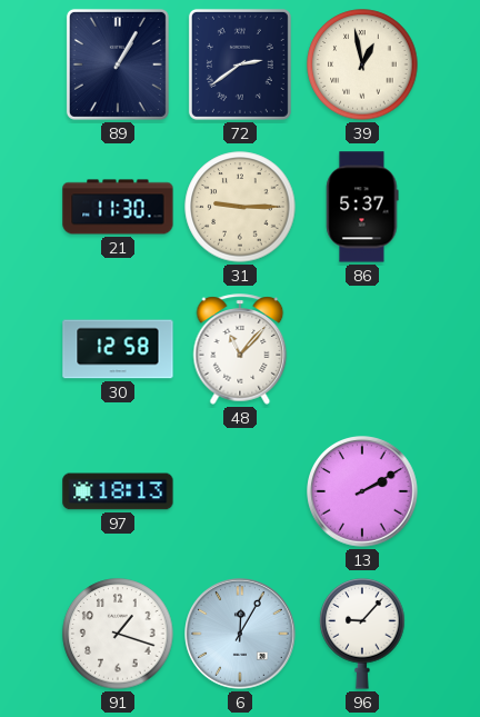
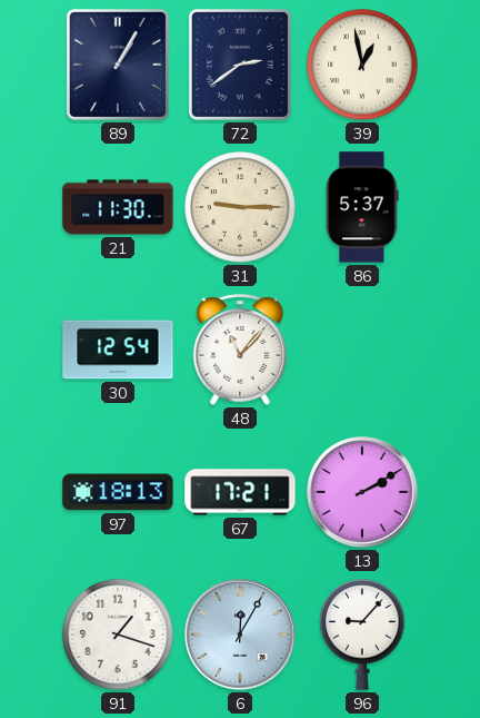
30: 12:58 -> 12:54
67: none -> 17:21
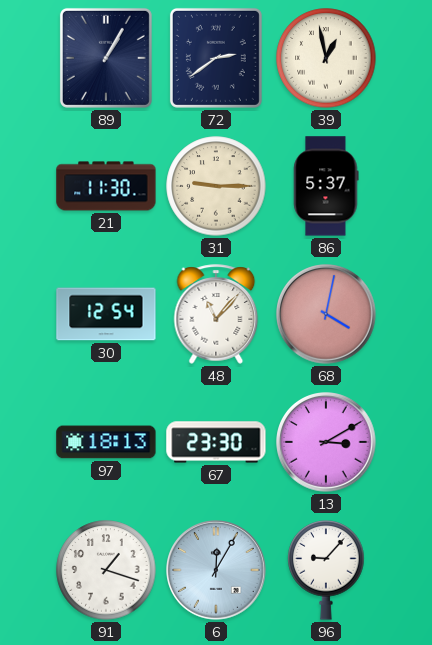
68: none -> 4:02
67: 17:21 -> 23:30
13: 2:10 -> 3:10
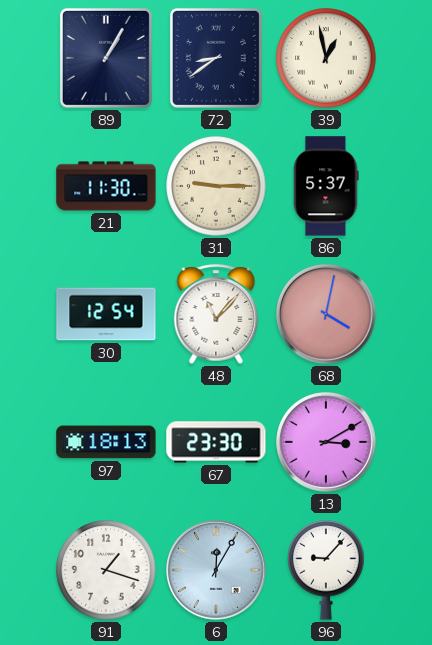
72: 2:39 -> 8:39
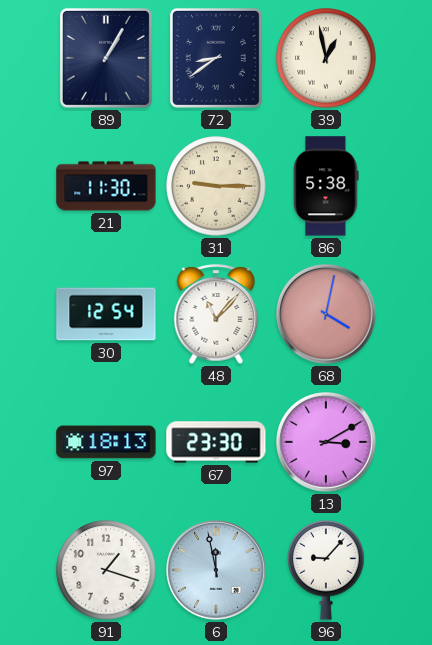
86: 5:37 -> 5:38
6: 12:05 -> 11:58
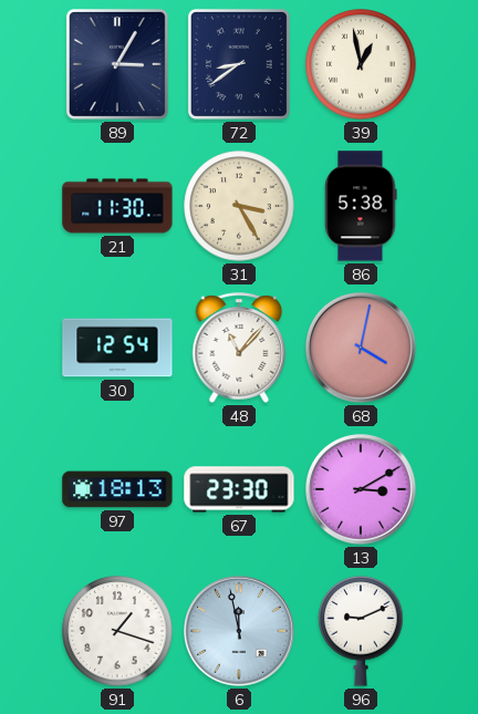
89: 1:05 -> 3:05
31: 9:15 -> 3:25
96: 9:07 -> 9:11
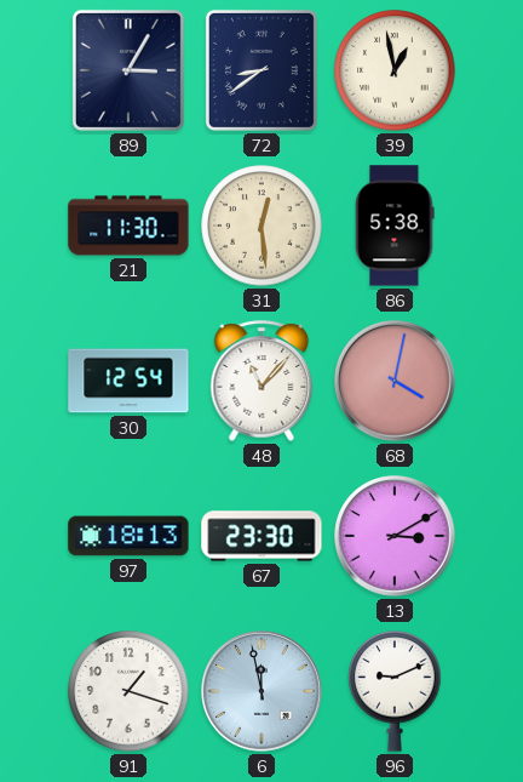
31: 3:25 -> 12:29
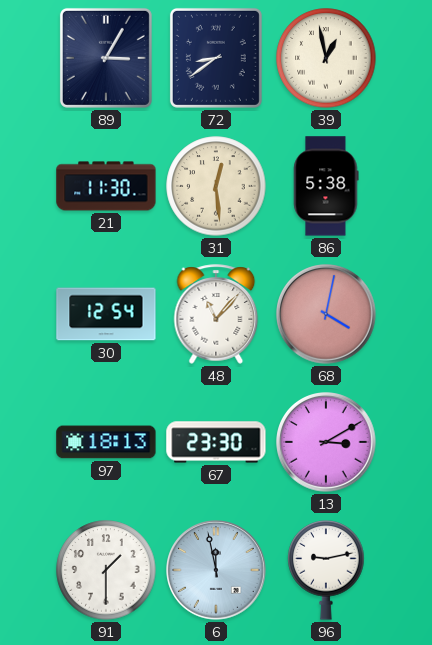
91: 1:18 -> 1:30
96: 9:11 -> 9:13
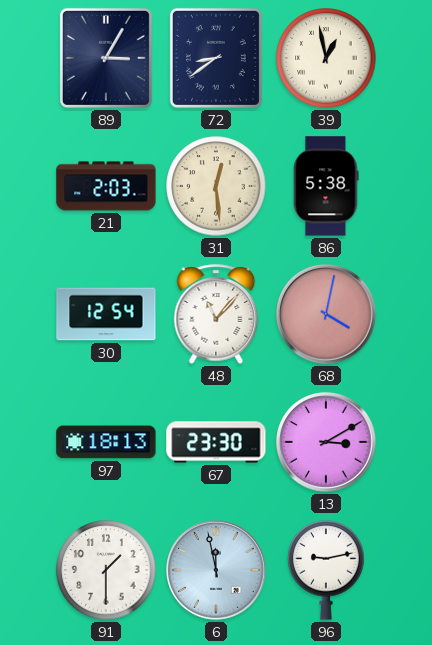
21: 11:30 -> 2:03
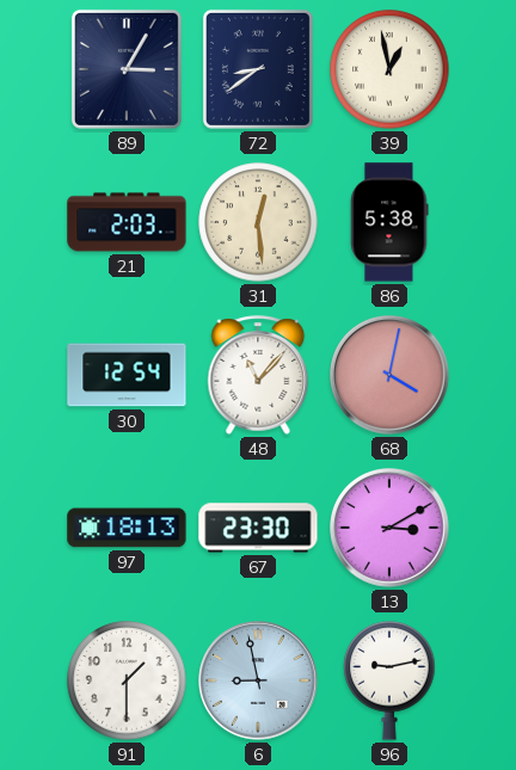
6: 11:58 -> 8:58
